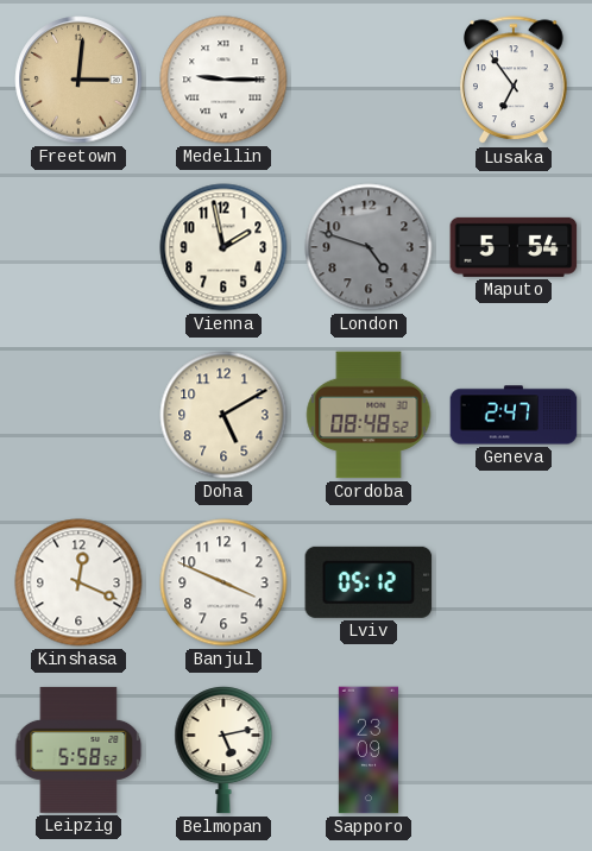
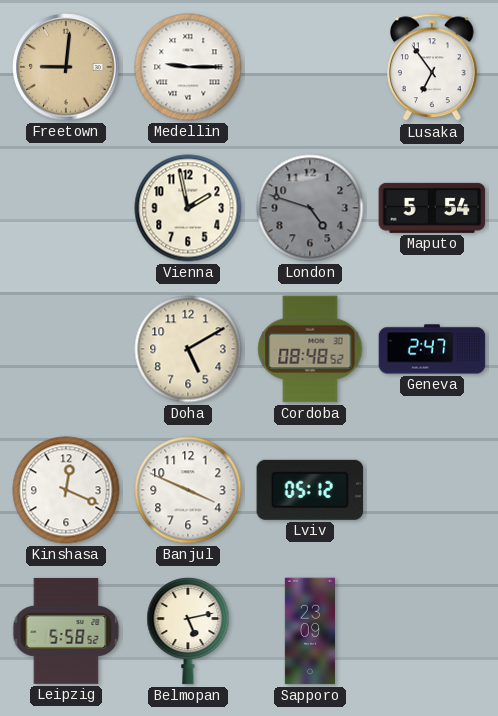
Freetown: 3:01 -> 9:01
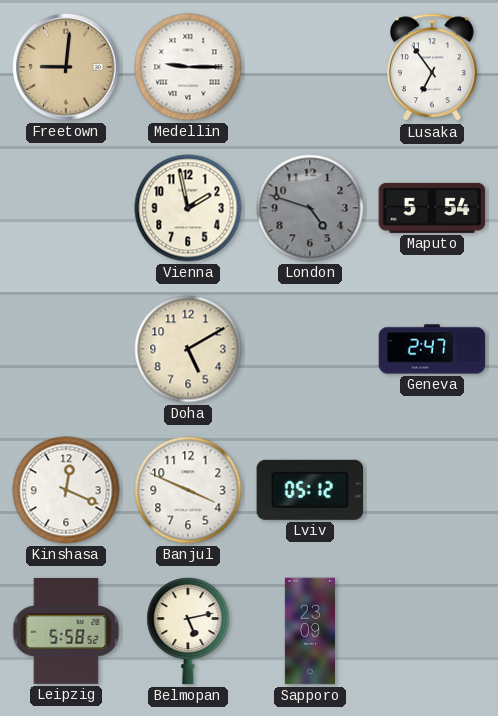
Cordoba: 08:48 -> none
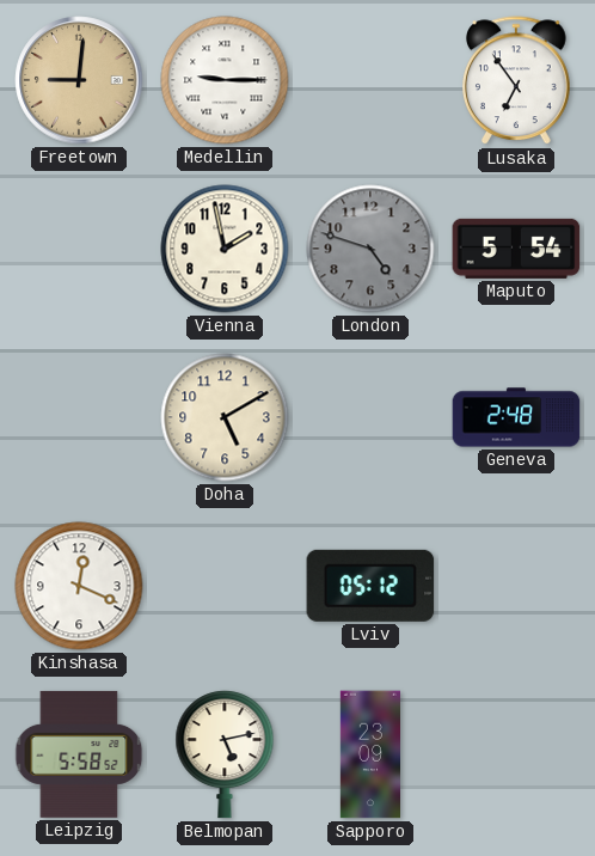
Geneva: 2:47 -> 2:48
Banjul: 3:49 -> none
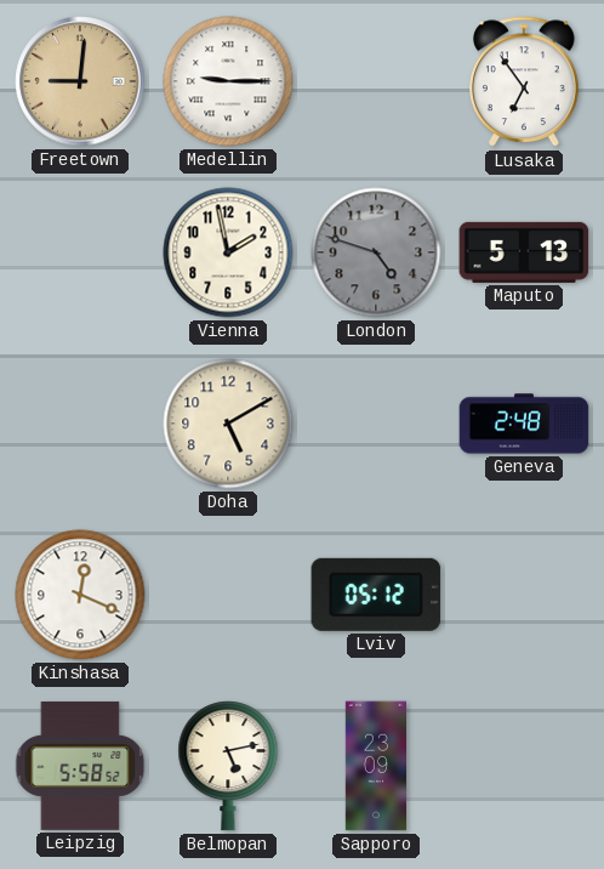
Maputo: 5:54 -> 5:13
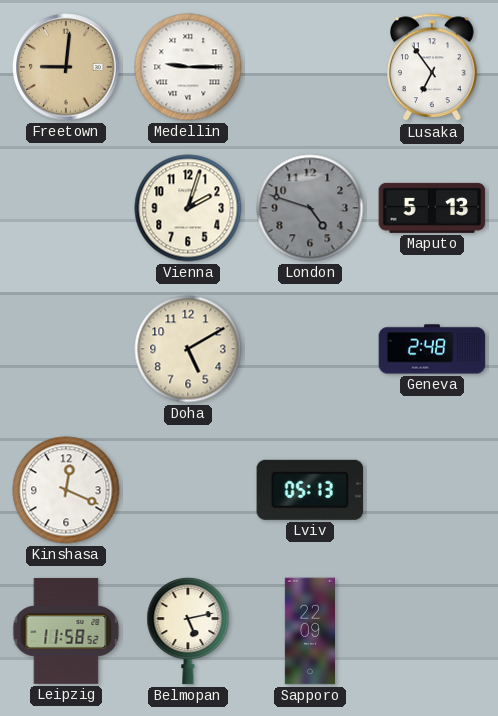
Vienna: 1:58 -> 2:03
Lviv: 05:12 -> 05:13
Leipzig: 5:58 -> 11:58
Sapporo: 23:09 -> 22:09
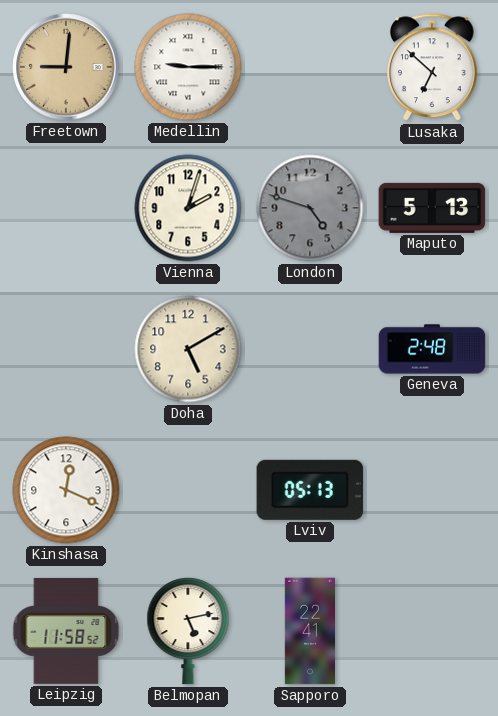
Lusaka: 6:54 -> 6:52
Sapporo: 22:09 -> 22:41
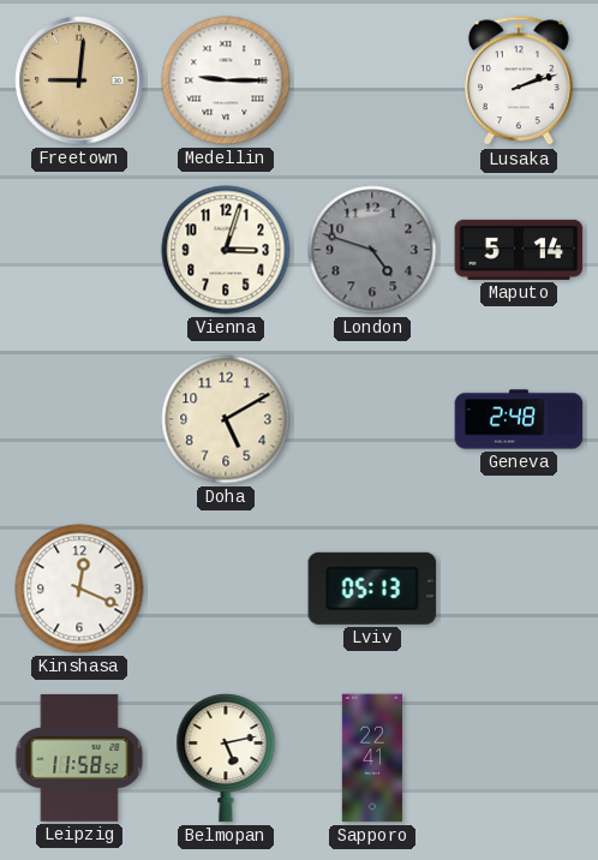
Lusaka: 6:52 -> 2:12
Vienna: 2:03 -> 3:03
Maputo: 5:13 -> 5:14
